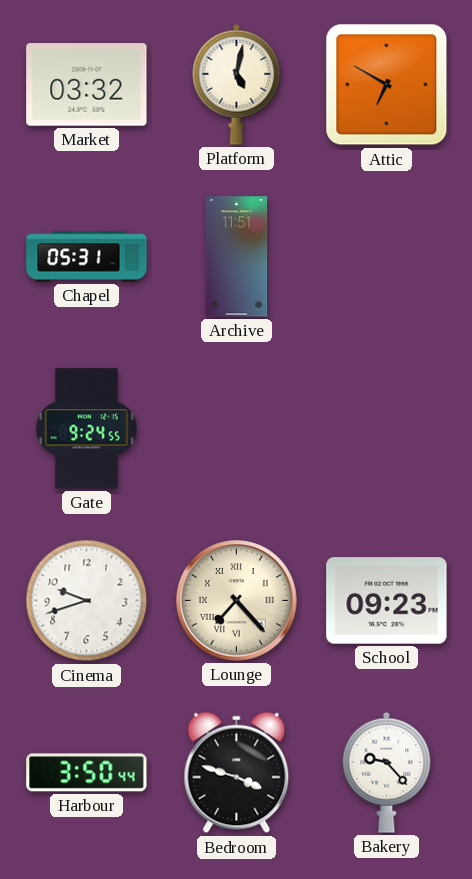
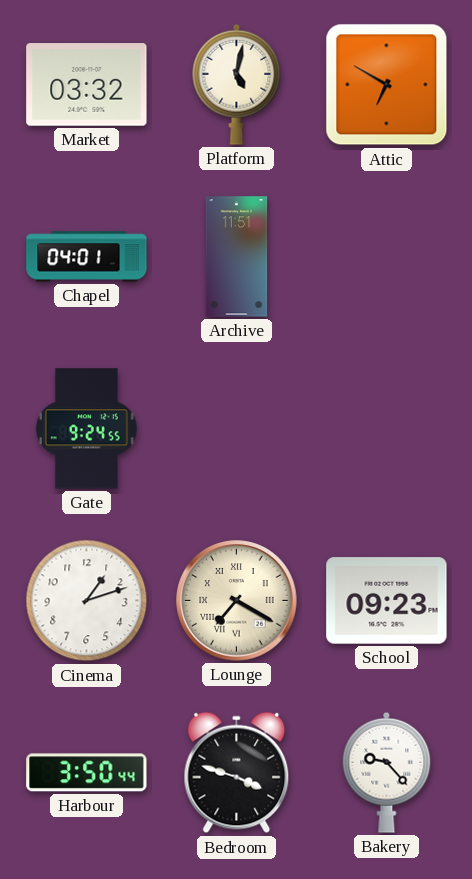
Chapel: 05:31 -> 04:01
Cinema: 9:42 -> 1:12
Lounge: 7:23 -> 7:20
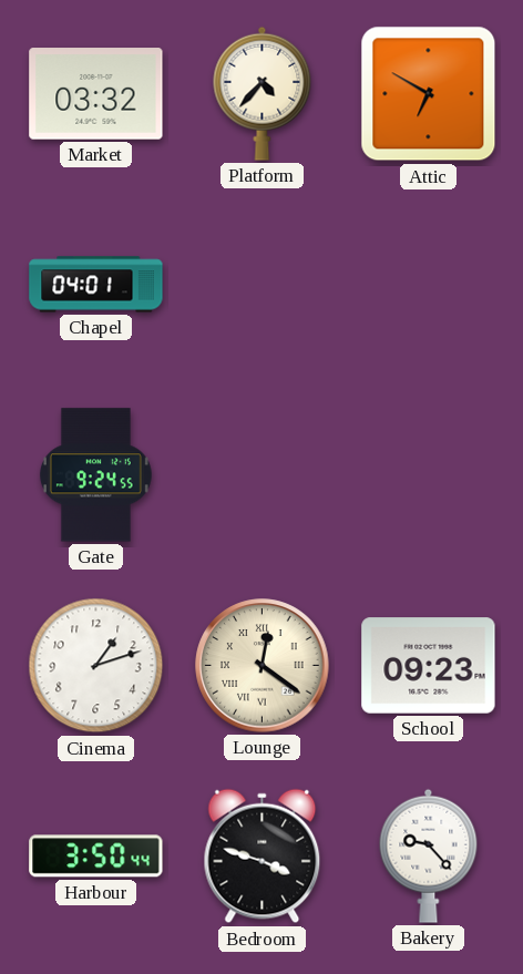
Platform: 5:02 -> 4:37
Archive: 11:51 -> none
Lounge: 7:20 -> 12:21
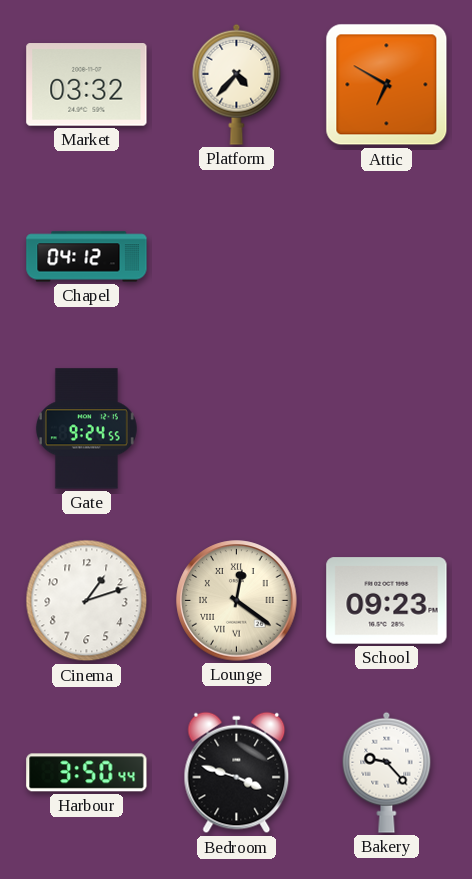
Chapel: 04:01 -> 04:12
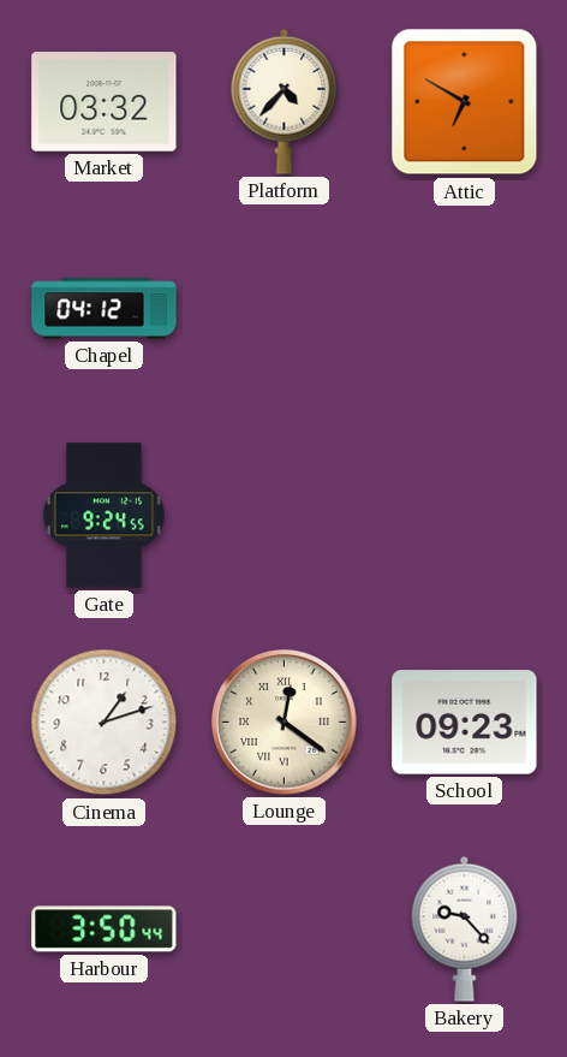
Bedroom: 3:48 -> none
